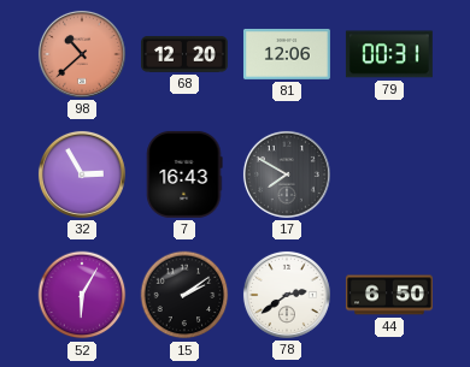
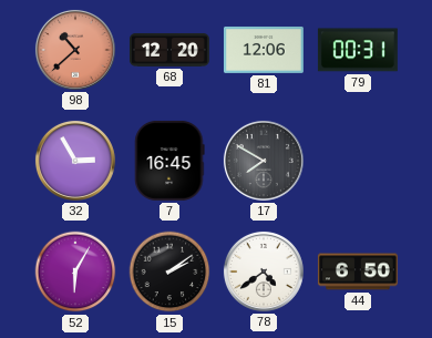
7: 16:43 -> 16:45
78: 2:39 -> 4:39
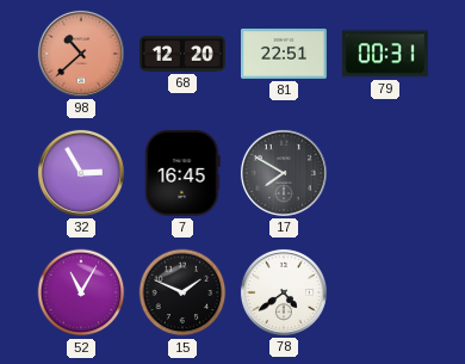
81: 12:06 -> 22:51
52: 6:05 -> 11:05
15: 2:09 -> 1:49
44: 6:50 -> none
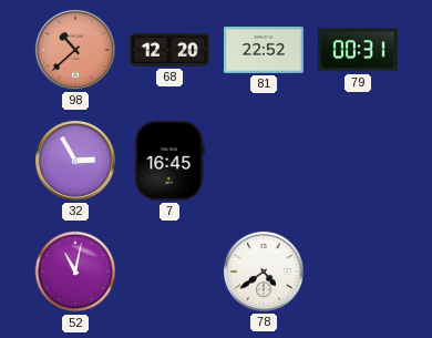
81: 22:51 -> 22:52
17: 7:50 -> none
52: 11:05 -> 11:02
15: 1:49 -> none
